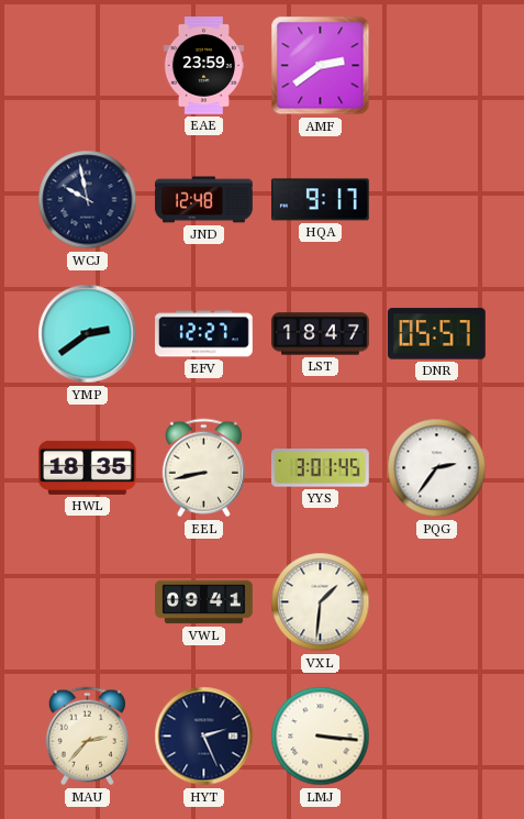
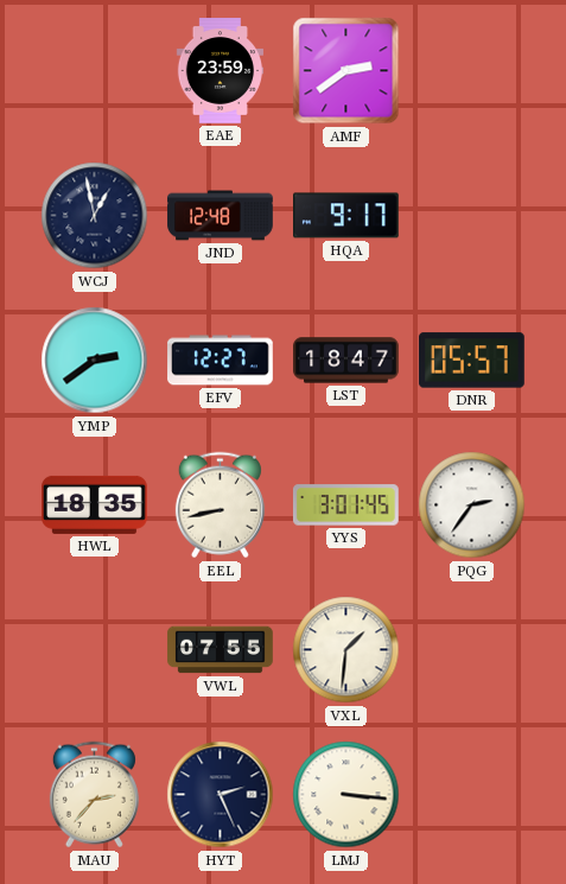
WCJ: 9:58 -> 12:58
VWL: 09:41 -> 07:55
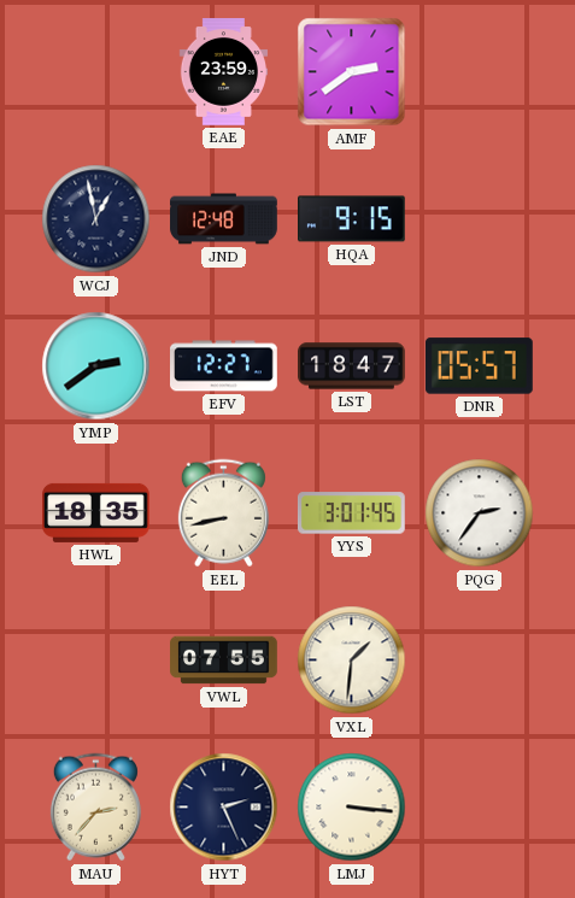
HQA: 9:17 -> 9:15
